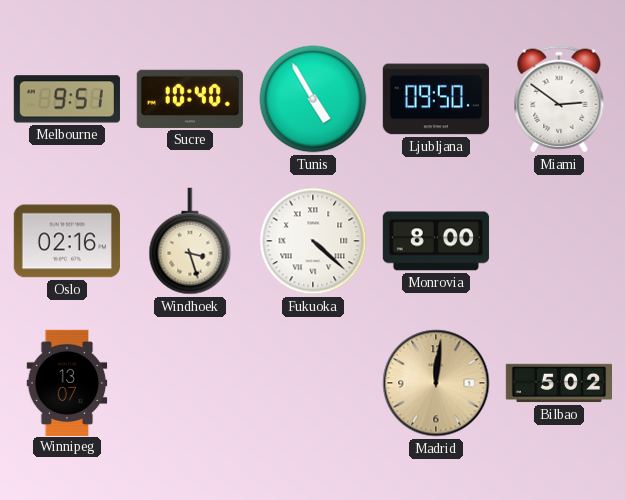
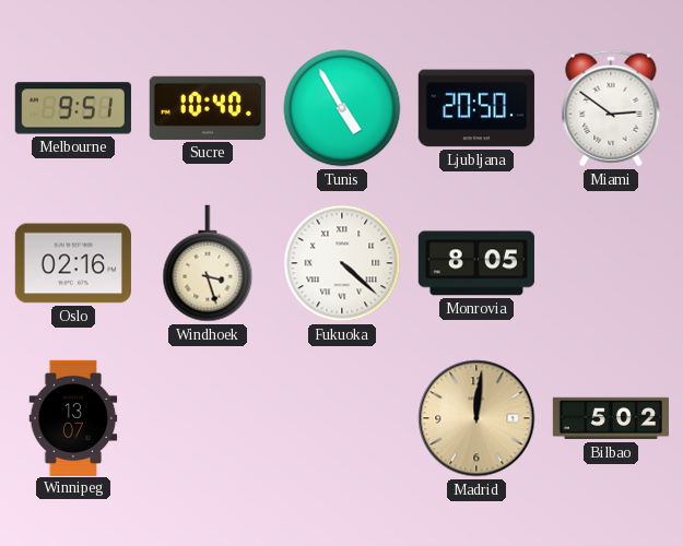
Ljubljana: 09:50 -> 20:50
Monrovia: 8:00 -> 8:05
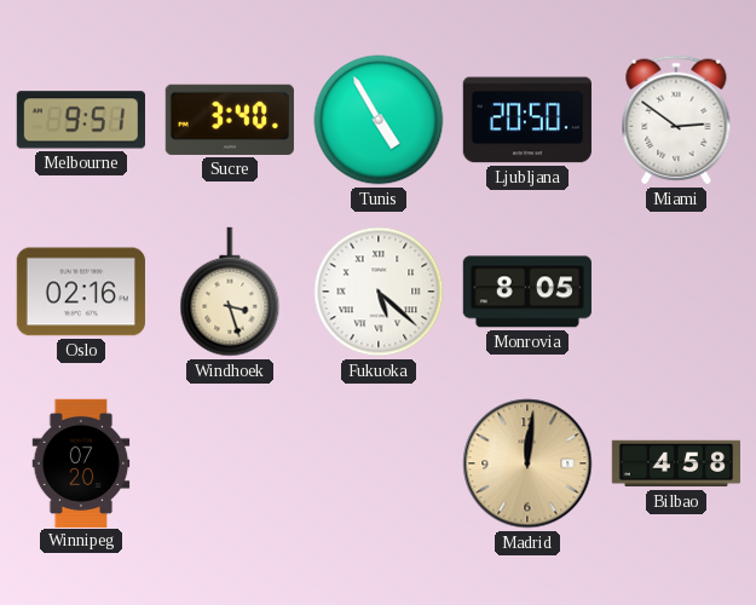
Sucre: 10:40 -> 3:40
Fukuoka: 4:22 -> 5:22
Winnipeg: 13:07 -> 07:20
Bilbao: 5:02 -> 4:58
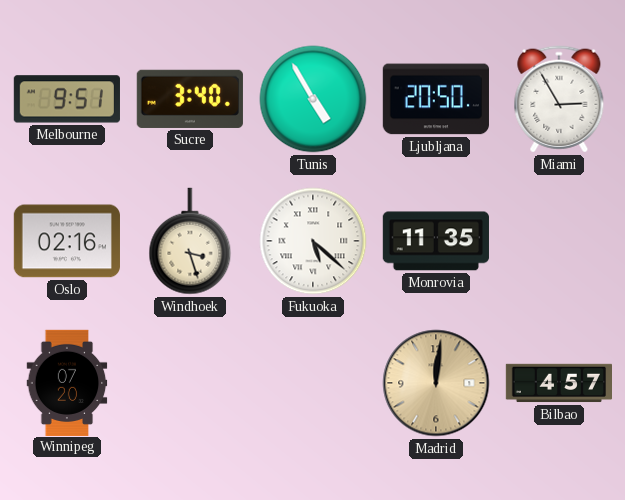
Miami: 2:51 -> 2:55
Monrovia: 8:05 -> 11:35
Bilbao: 4:58 -> 4:57
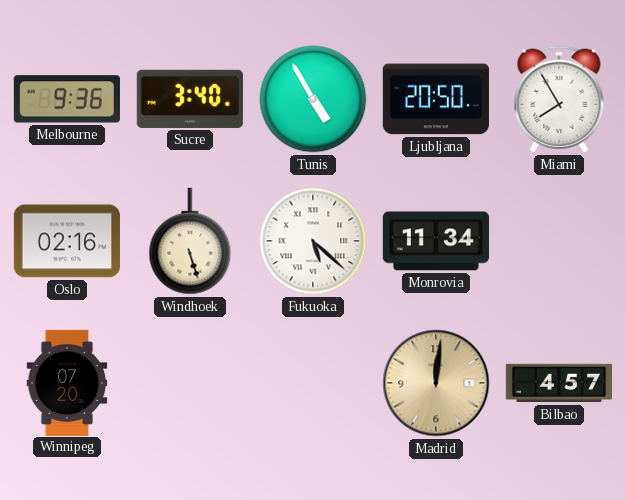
Melbourne: 9:51 -> 9:36
Miami: 2:55 -> 7:55
Windhoek: 3:27 -> 5:27
Monrovia: 11:35 -> 11:34
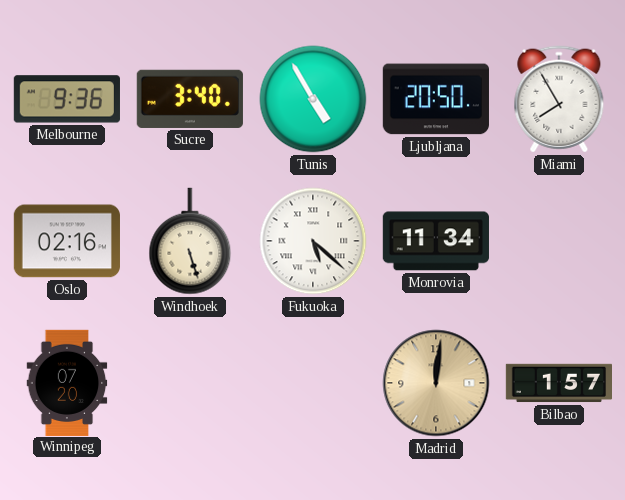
Bilbao: 4:57 -> 1:57
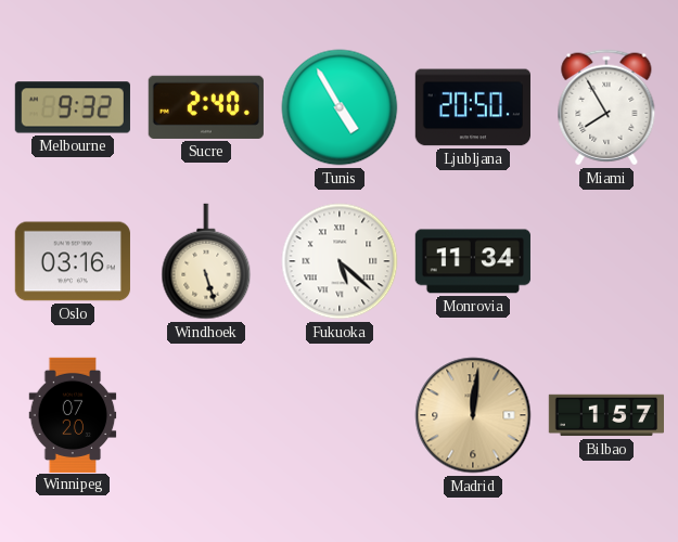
Melbourne: 9:36 -> 9:32
Sucre: 3:40 -> 2:40
Oslo: 02:16 -> 03:16
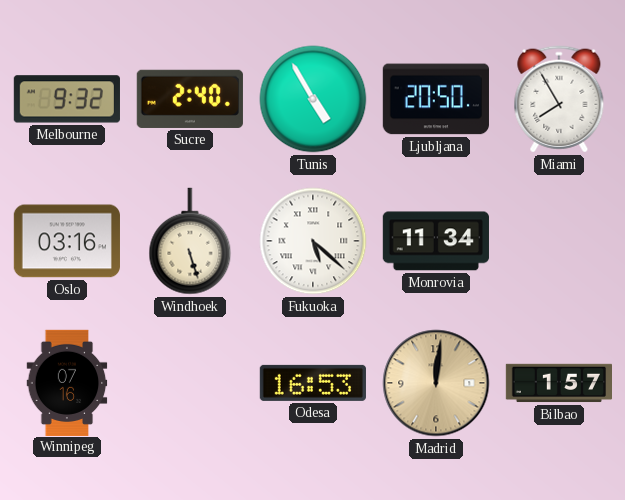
Winnipeg: 07:20 -> 07:16
Odesa: none -> 16:53
